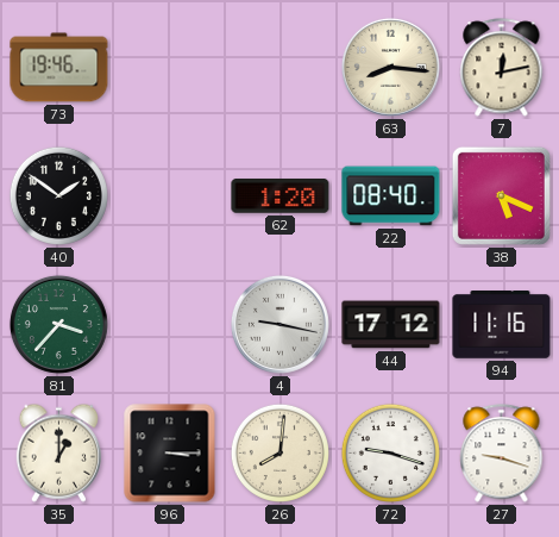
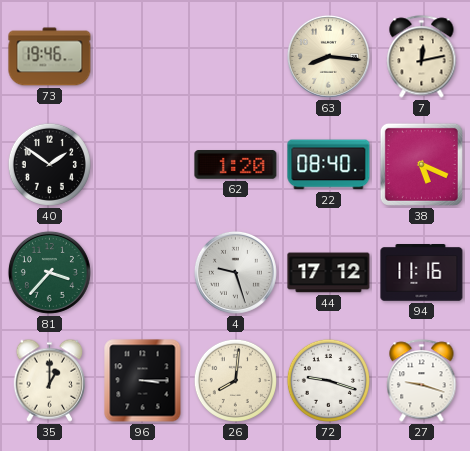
4: 9:17 -> 9:27
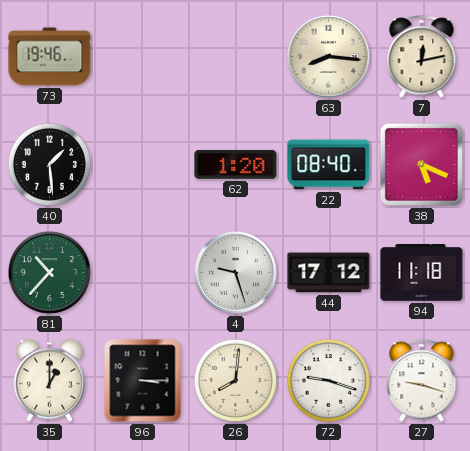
40: 1:51 -> 1:29
81: 3:37 -> 10:37
94: 11:16 -> 11:18
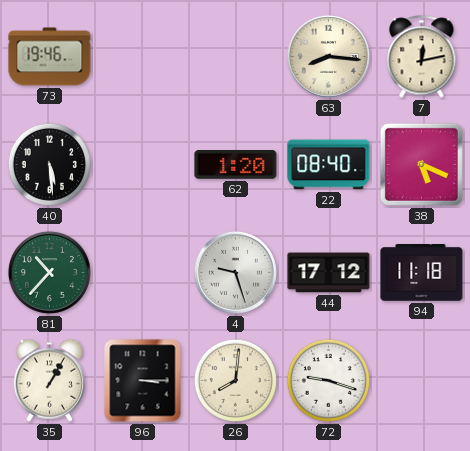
40: 1:29 -> 5:29
35: 1:00 -> 1:05
27: 9:18 -> none
